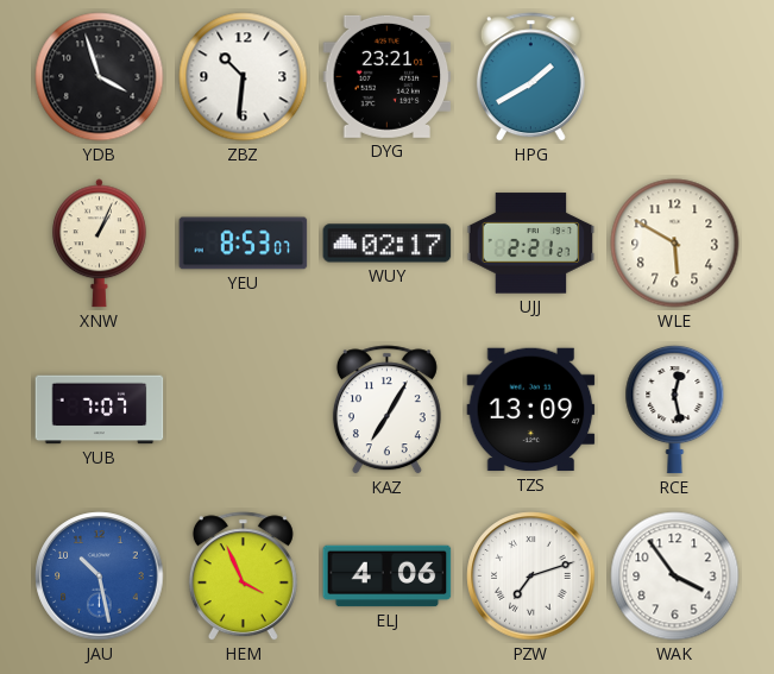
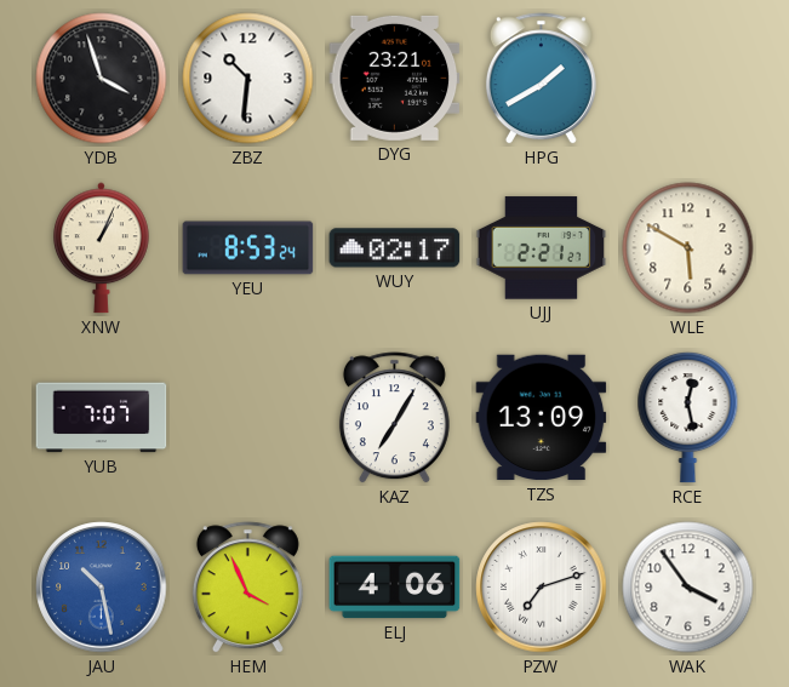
YEU: 8:53:07 -> 8:53:24
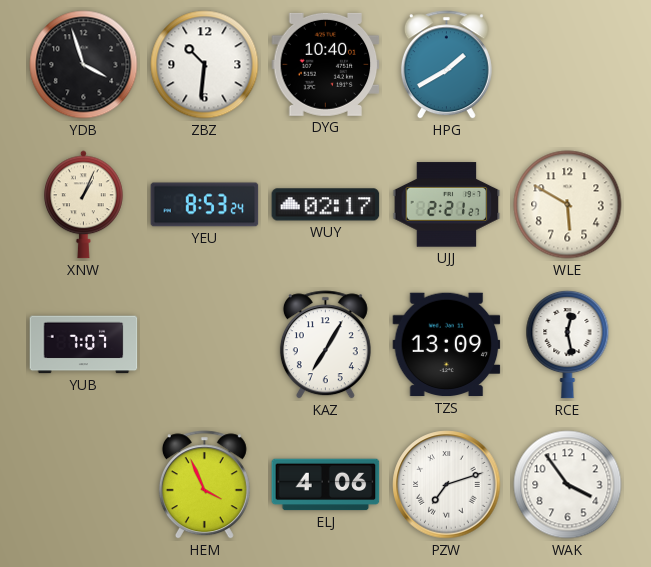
DYG: 23:21 -> 10:40
JAU: 10:28 -> none
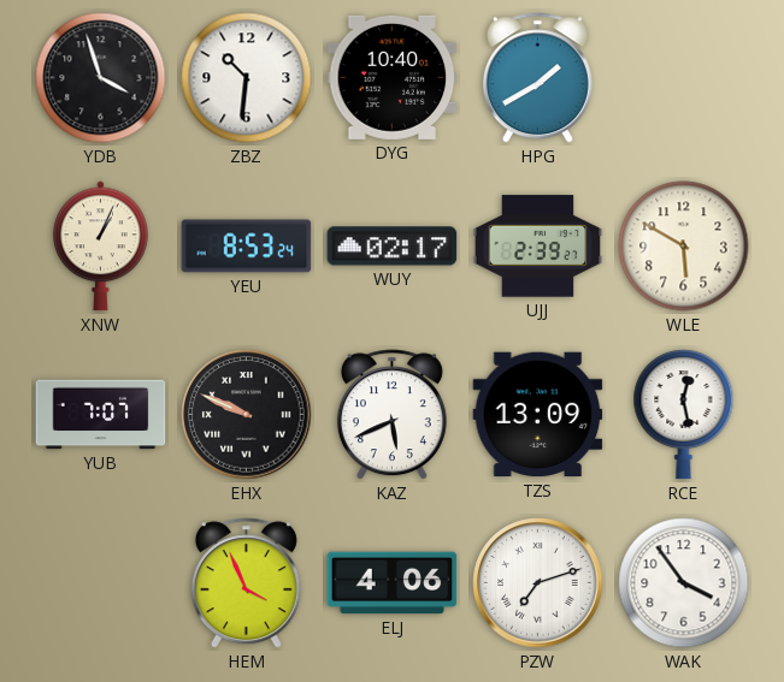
UJJ: 2:21 -> 2:39
EHX: none -> 9:49
KAZ: 7:05 -> 5:41
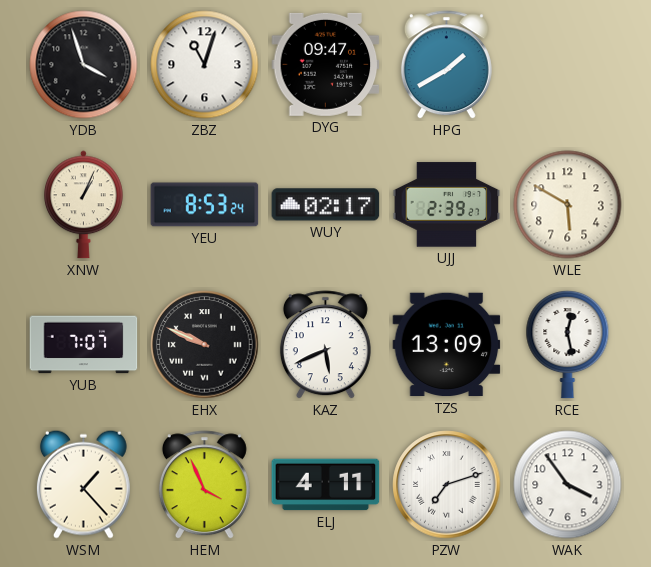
ZBZ: 10:31 -> 11:03
DYG: 10:40 -> 09:47
WSM: none -> 1:23
ELJ: 4:06 -> 4:11
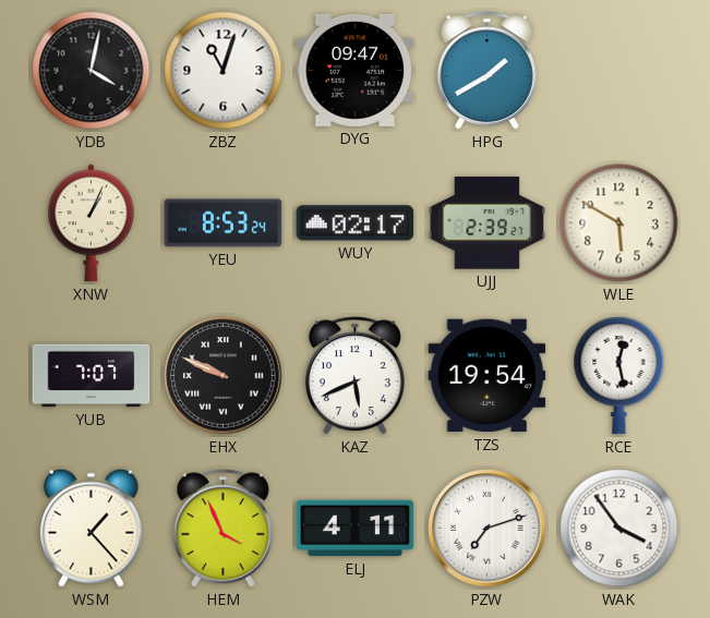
YDB: 3:57 -> 4:02
TZS: 13:09 -> 19:54
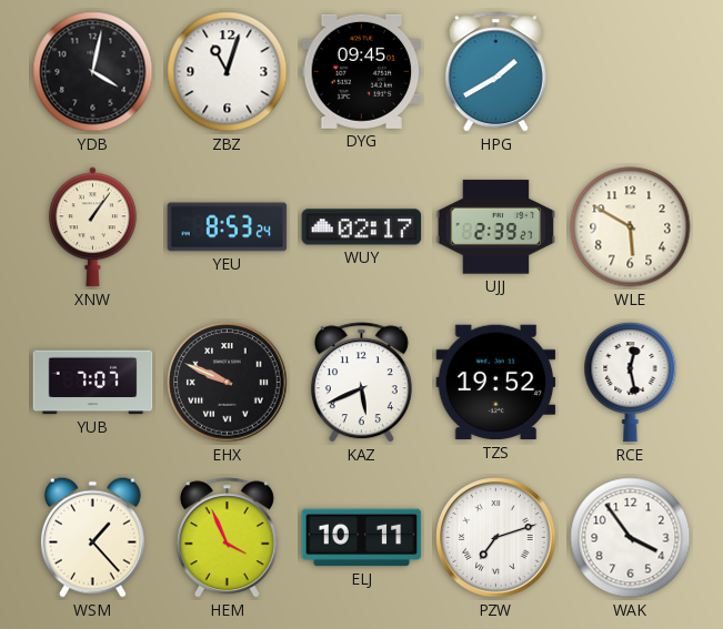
DYG: 09:47 -> 09:45
XNW: 1:04 -> 1:06
TZS: 19:54 -> 19:52
ELJ: 4:11 -> 10:11
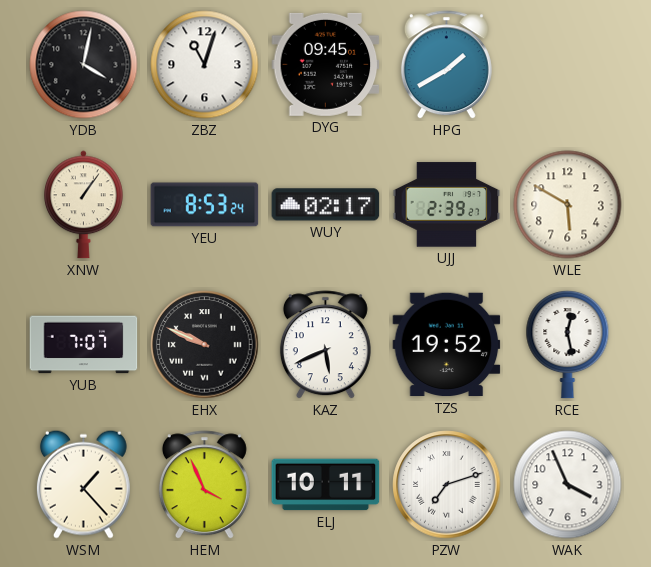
WAK: 3:54 -> 3:56
